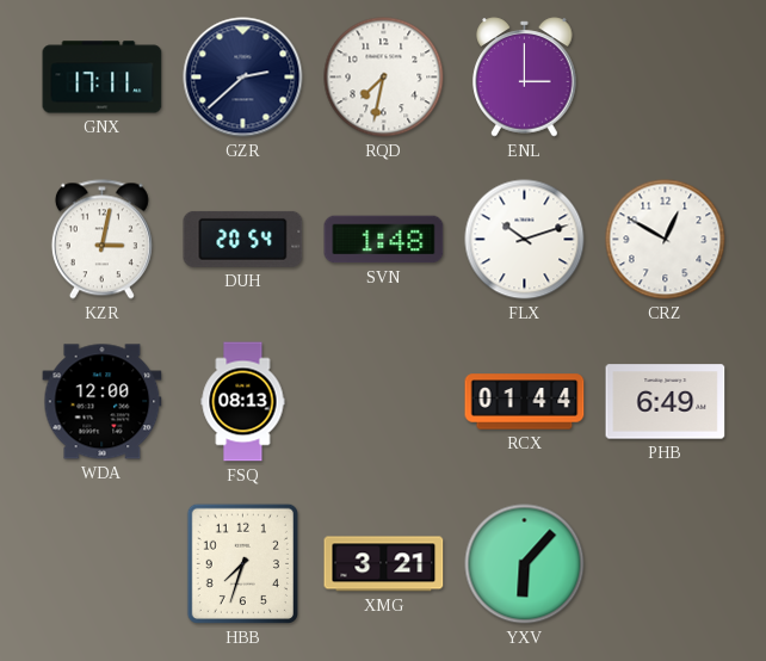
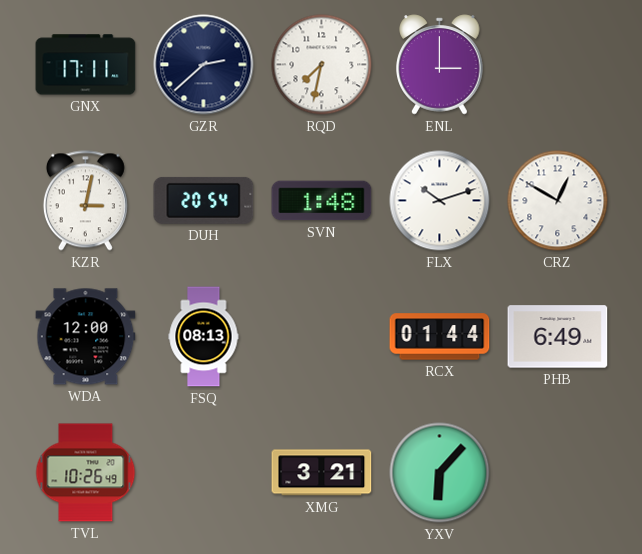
TVL: none -> 10:26
HBB: 7:33 -> none
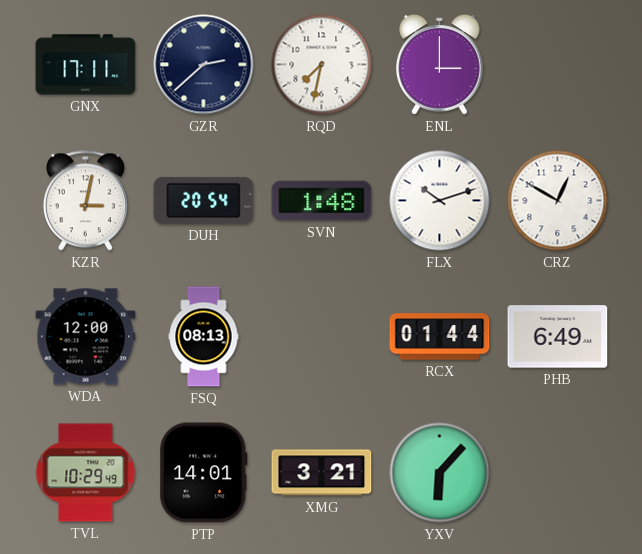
TVL: 10:26 -> 10:29
PTP: none -> 14:01
